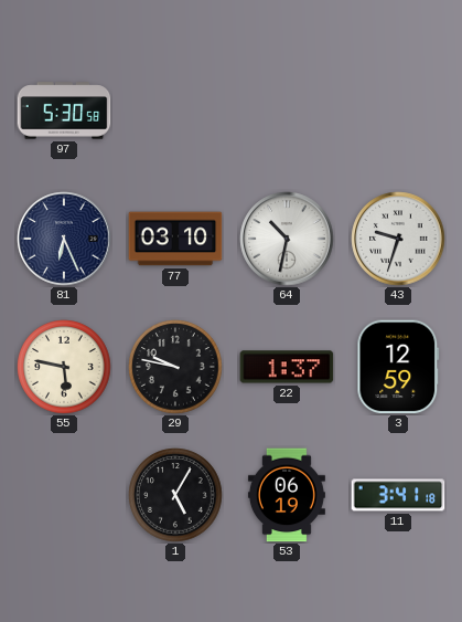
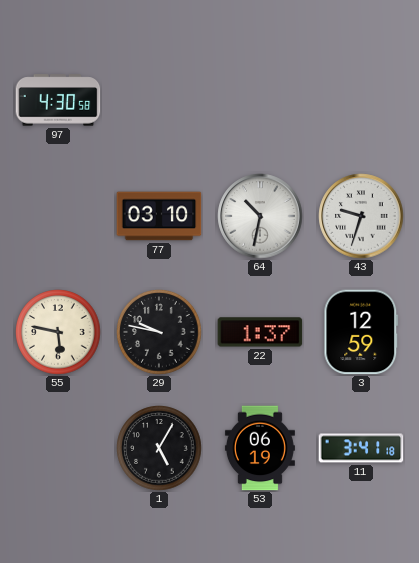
97: 5:30 -> 4:30
81: 6:26 -> none
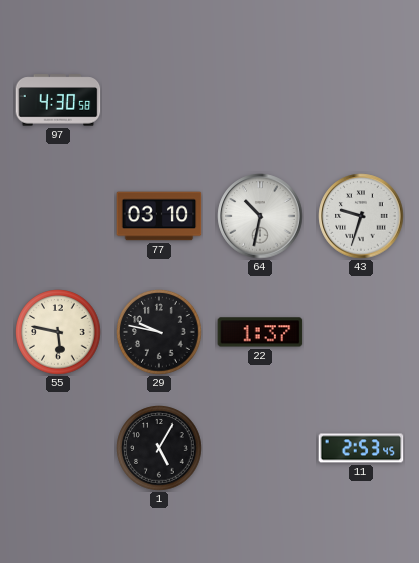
3: 12:59 -> none
53: 06:19 -> none
11: 3:41 -> 2:53
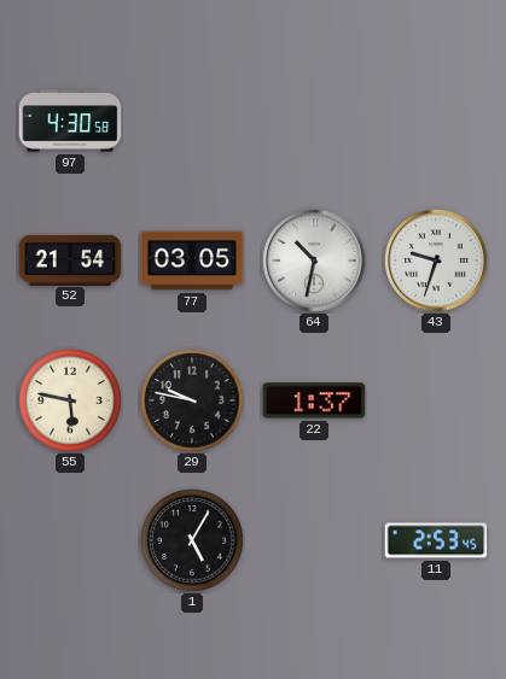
52: none -> 21:54
77: 03:10 -> 03:05
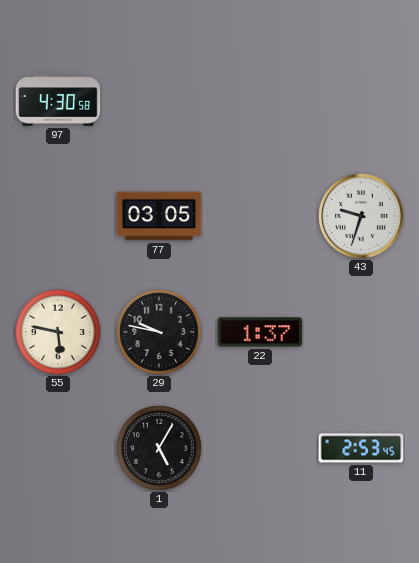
52: 21:54 -> none
64: 10:32 -> none
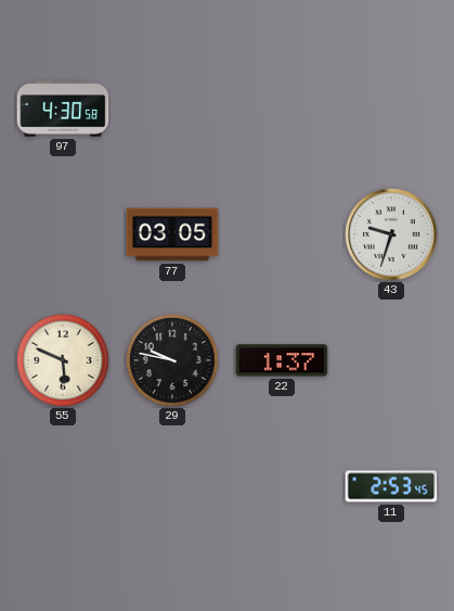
55: 5:47 -> 5:49
1: 5:05 -> none
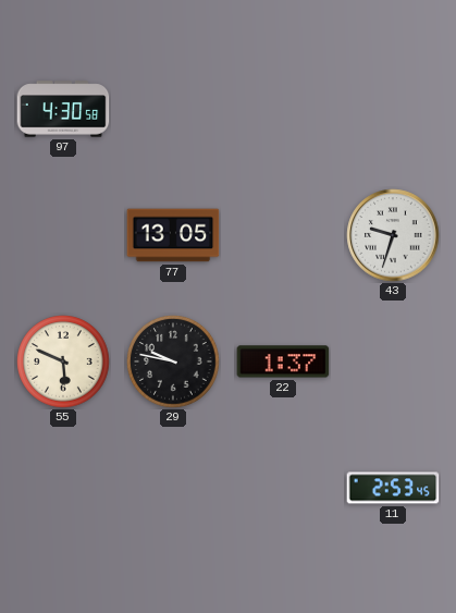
77: 03:05 -> 13:05
